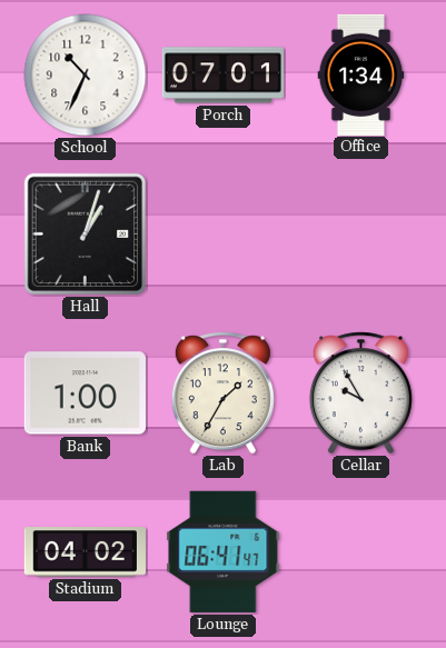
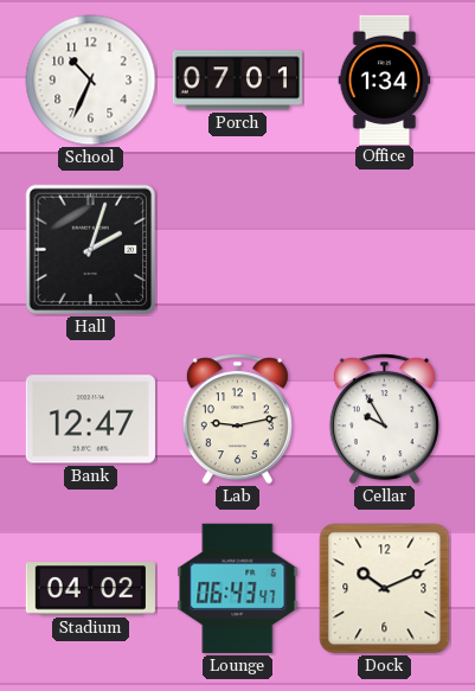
Hall: 1:03 -> 2:03
Bank: 1:00 -> 12:47
Lab: 1:35 -> 9:13
Lounge: 06:41 -> 06:43
Dock: none -> 10:11
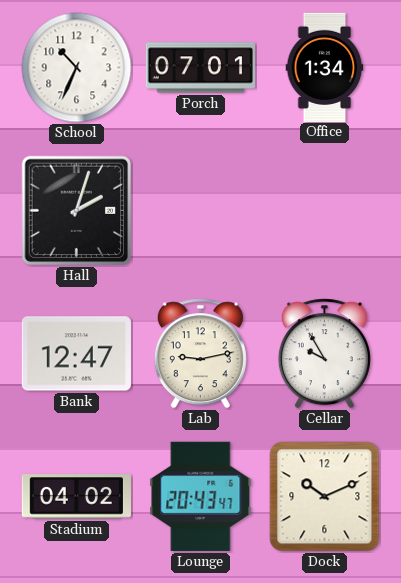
Lounge: 06:43 -> 20:43
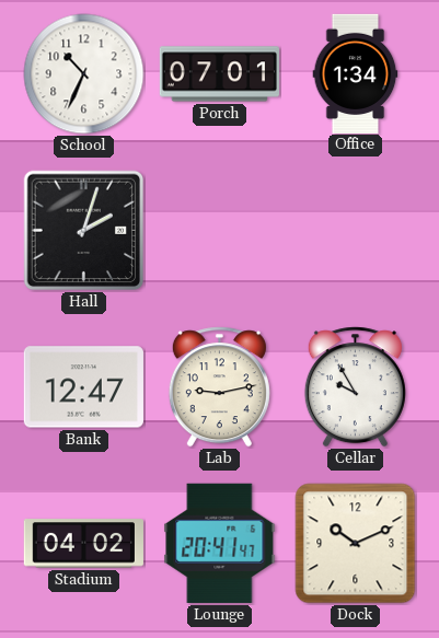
Lounge: 20:43 -> 20:41
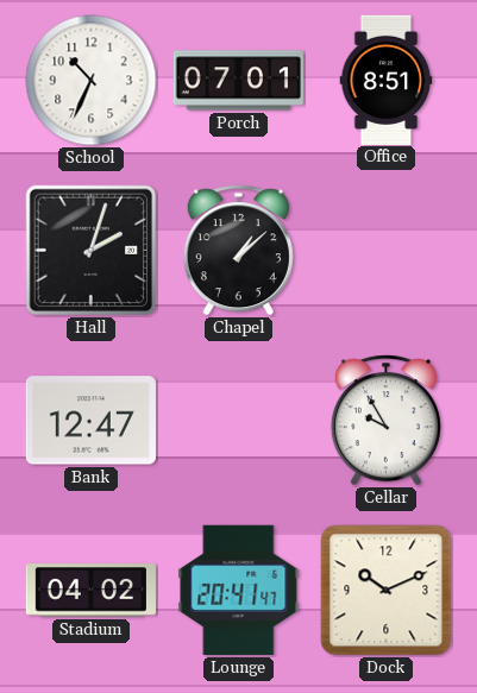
Office: 1:34 -> 8:51
Chapel: none -> 1:08
Lab: 9:13 -> none
